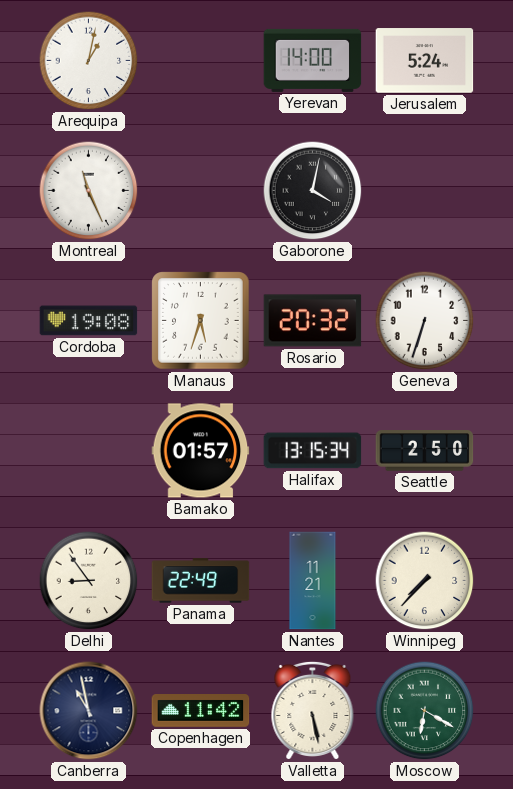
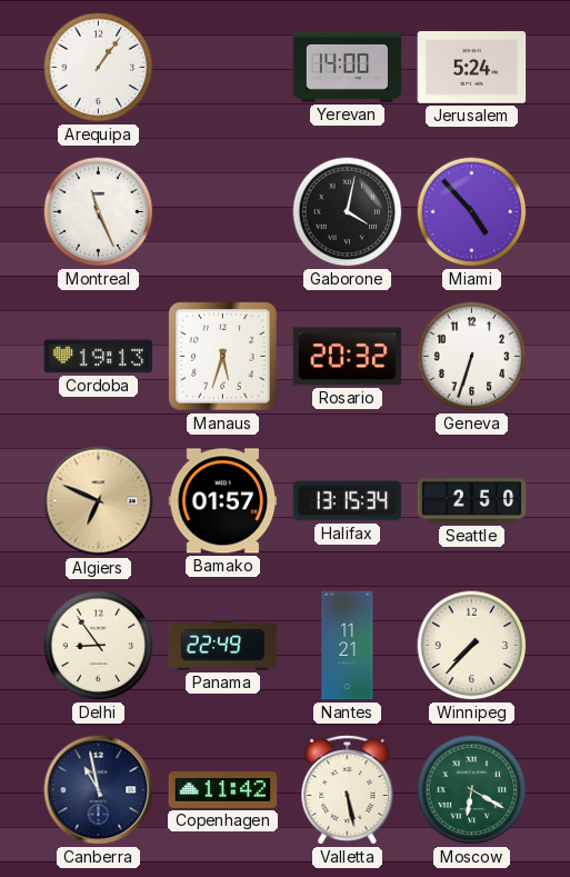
Arequipa: 1:02 -> 1:06
Miami: none -> 4:53
Cordoba: 19:08 -> 19:13
Algiers: none -> 6:49
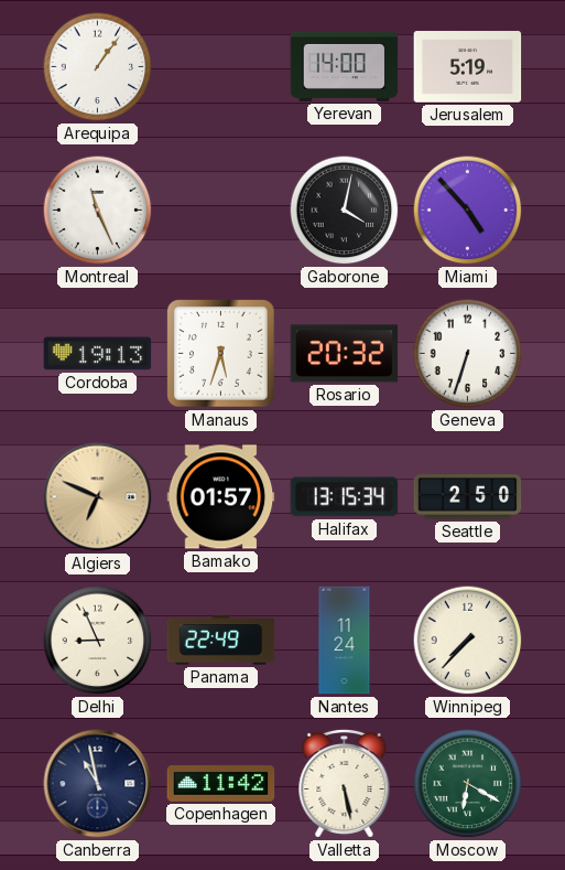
Jerusalem: 5:24 -> 5:19
Delhi: 8:54 -> 8:56
Nantes: 11:21 -> 11:24
